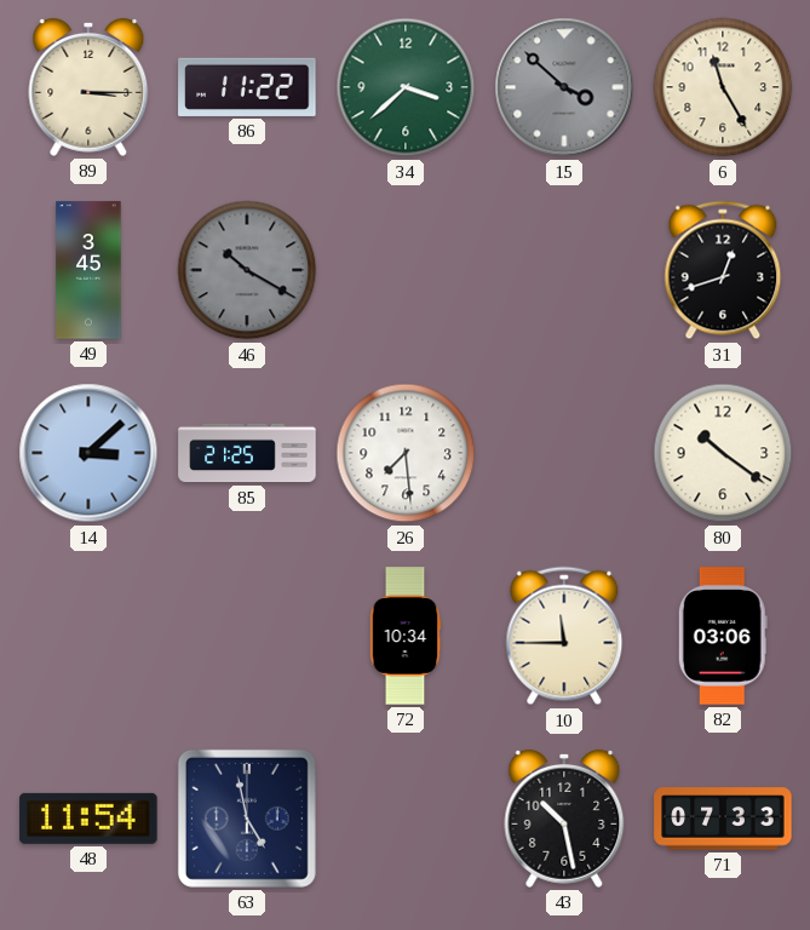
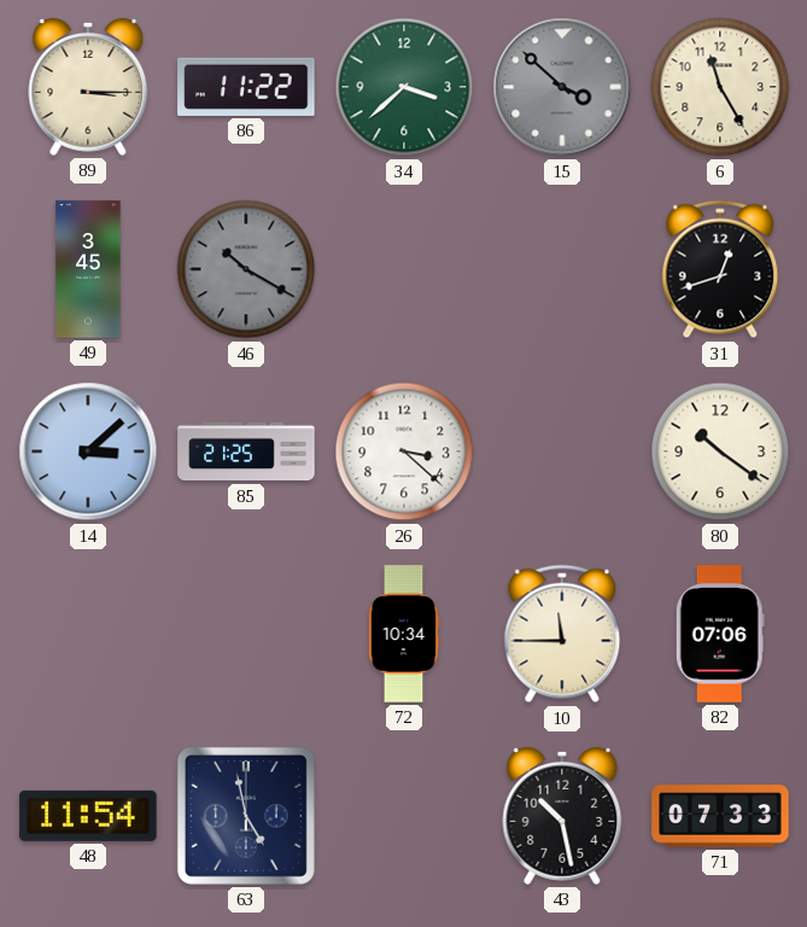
26: 7:29 -> 3:22
82: 03:06 -> 07:06
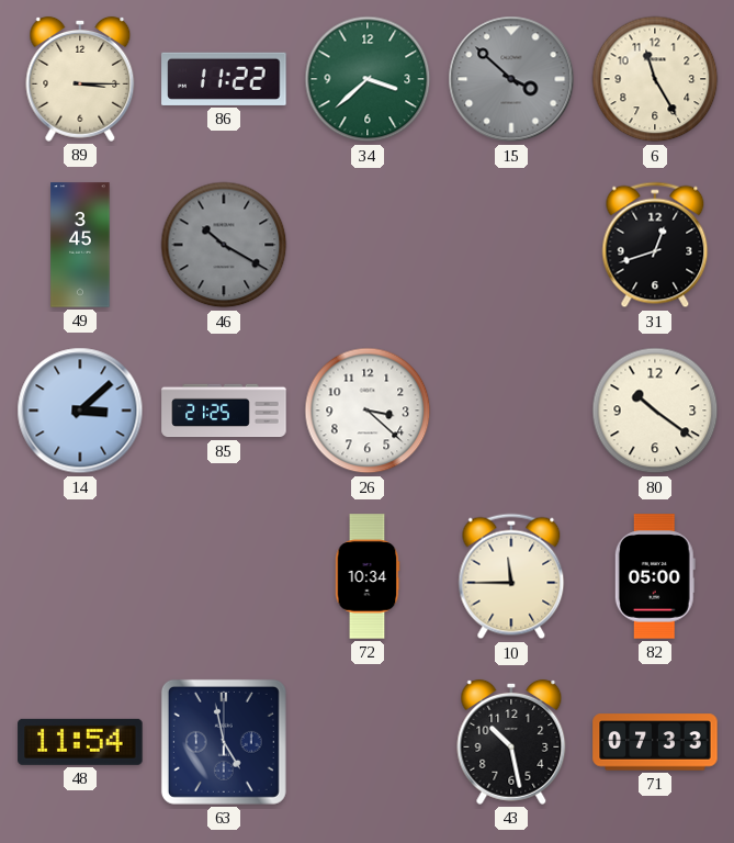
82: 07:06 -> 05:00
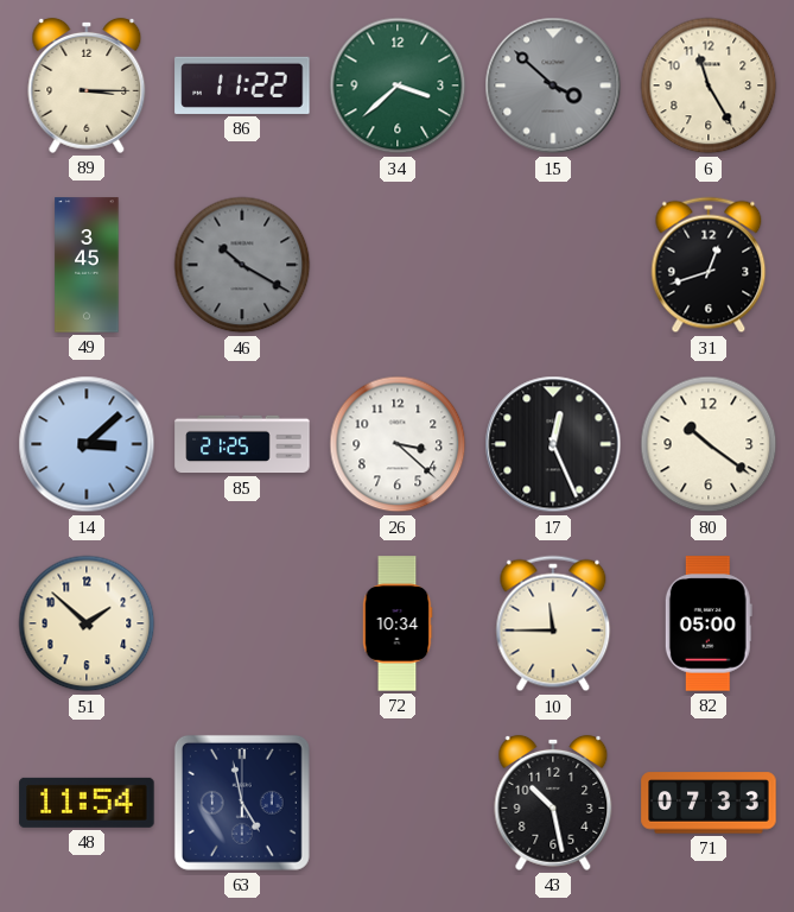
17: none -> 12:26
51: none -> 1:52
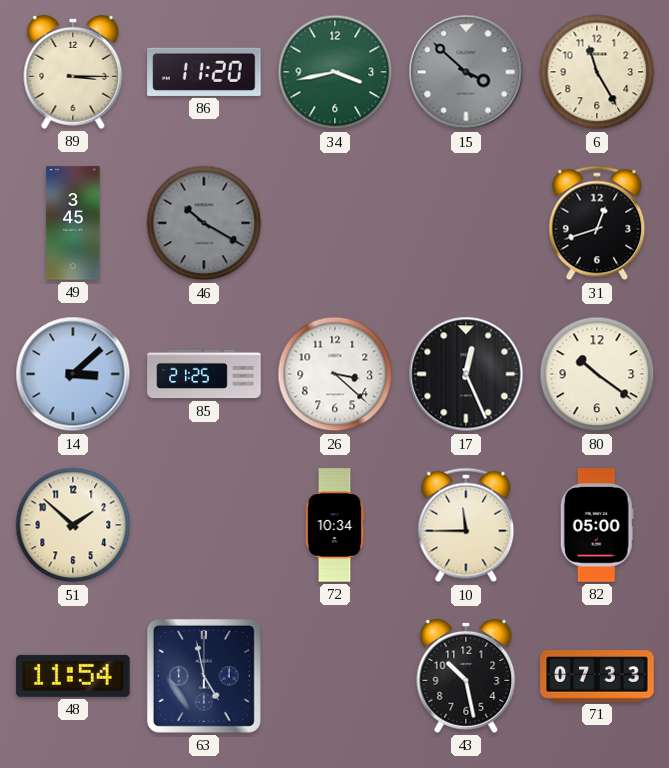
86: 11:22 -> 11:20
34: 3:38 -> 3:43
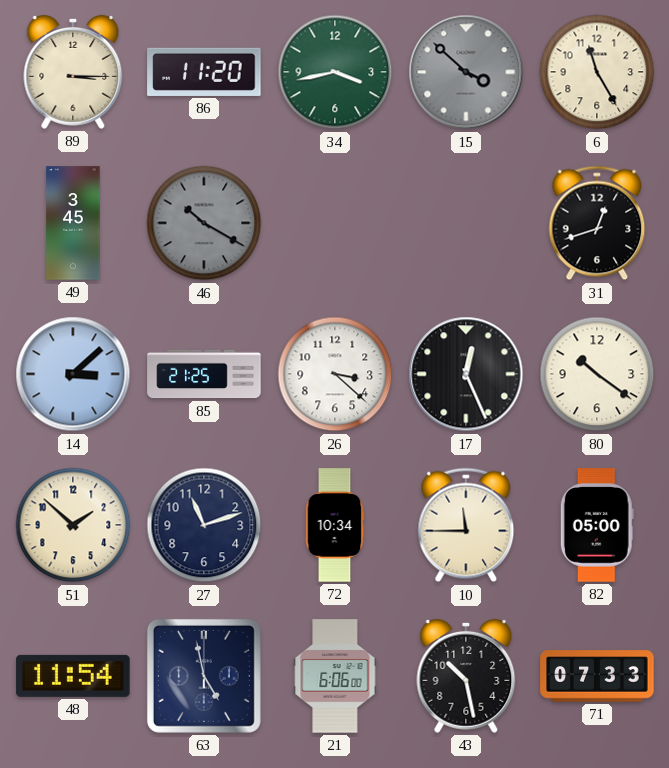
27: none -> 11:12
21: none -> 6:06
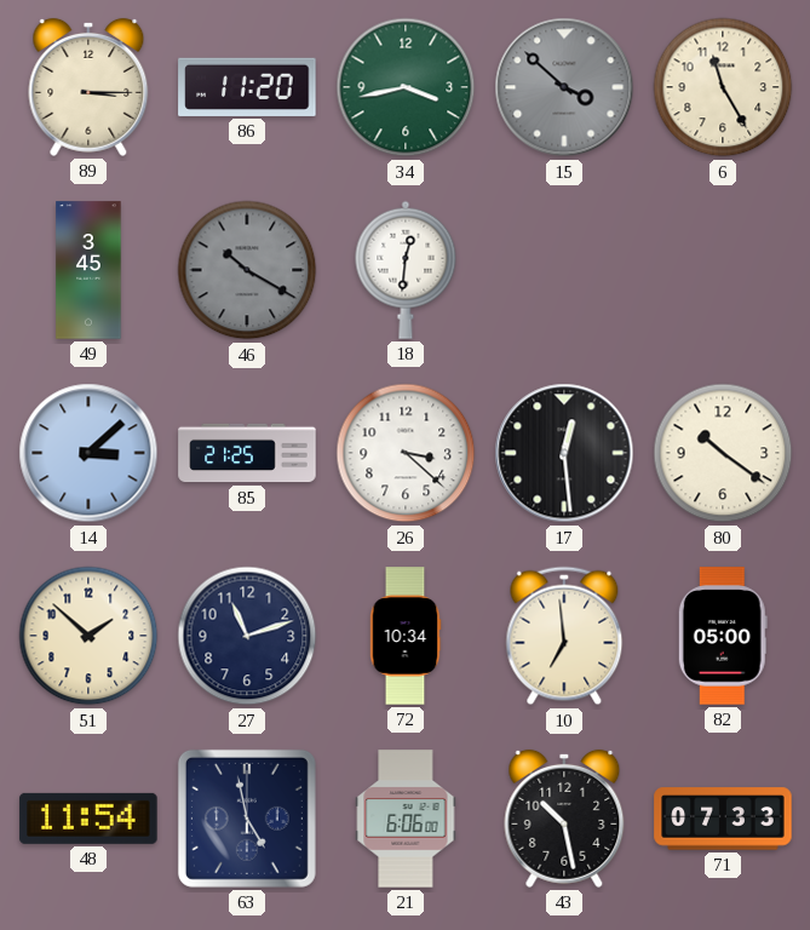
18: none -> 12:31
31: 12:42 -> none
17: 12:26 -> 12:29
10: 11:45 -> 6:59
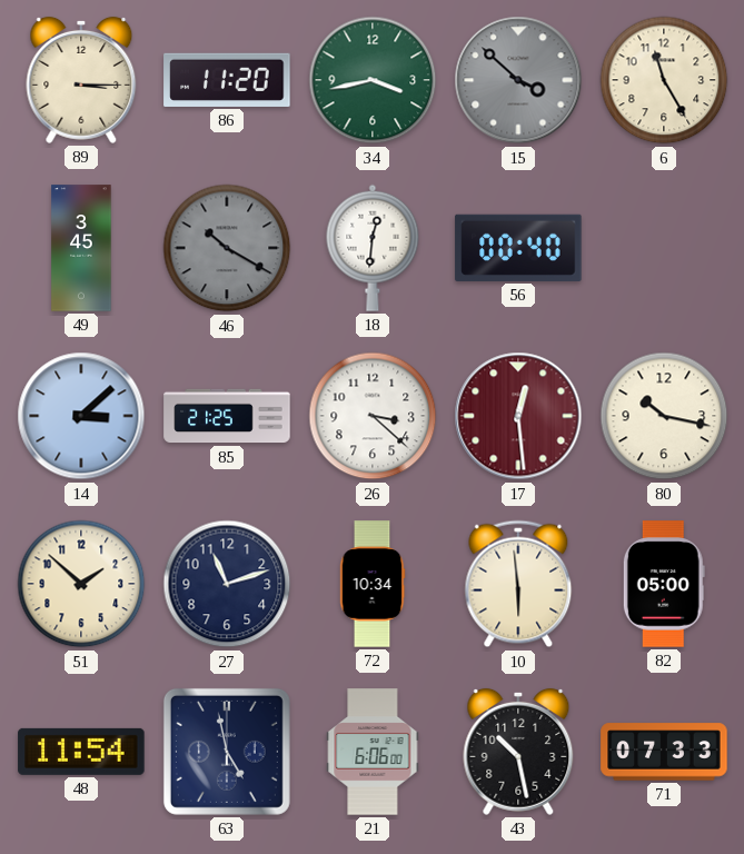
56: none -> 00:40
17 dial: black -> burgundy
80: 10:21 -> 10:17
10: 6:59 -> 5:59
